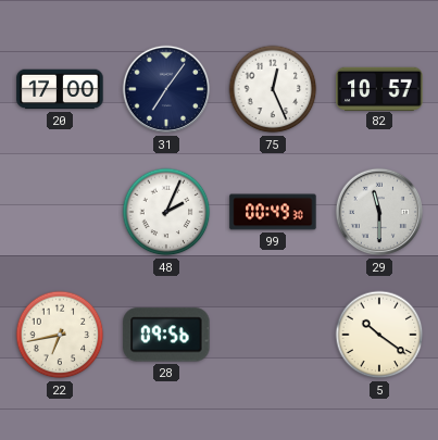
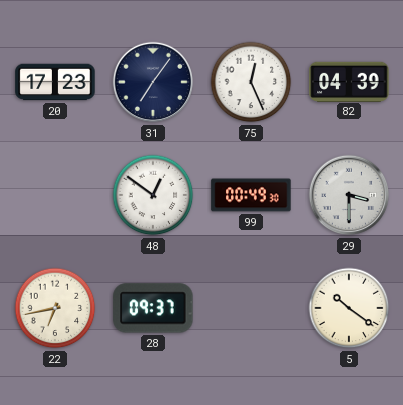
20: 17:00 -> 17:23
82: 10:57 -> 04:39
48: 2:04 -> 12:51
29: 11:30 -> 3:30
28: 09:56 -> 09:37
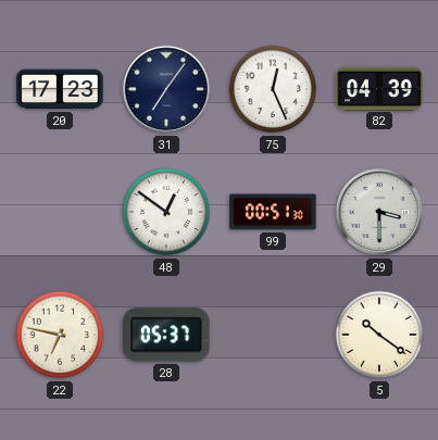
99: 00:49 -> 00:51
22: 6:43 -> 6:47
28: 09:37 -> 05:37
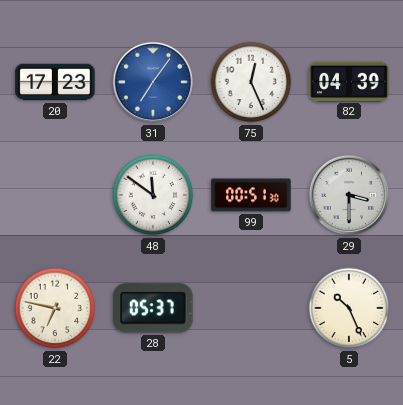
31 dial: navy -> blue
48: 12:51 -> 11:51
5: 10:21 -> 10:26
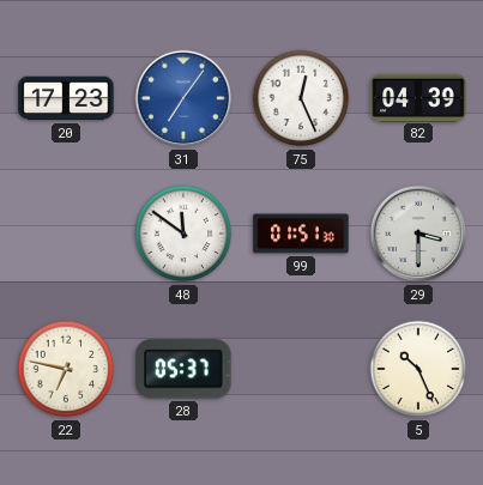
99: 00:51 -> 01:51
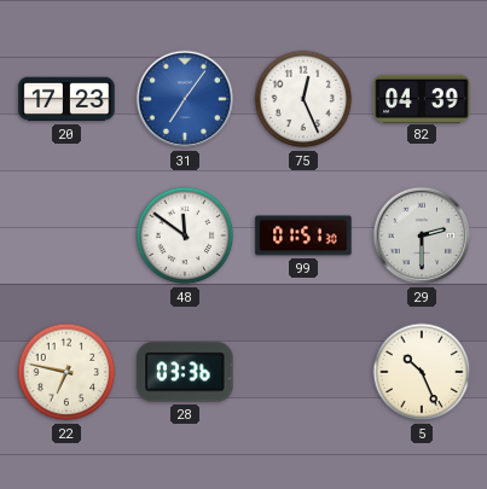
29: 3:30 -> 2:30
28: 05:37 -> 03:36
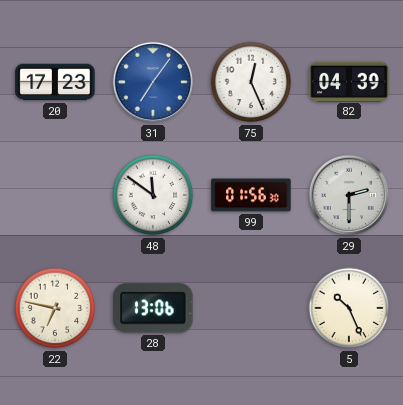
99: 01:51 -> 01:56
28: 03:36 -> 13:06
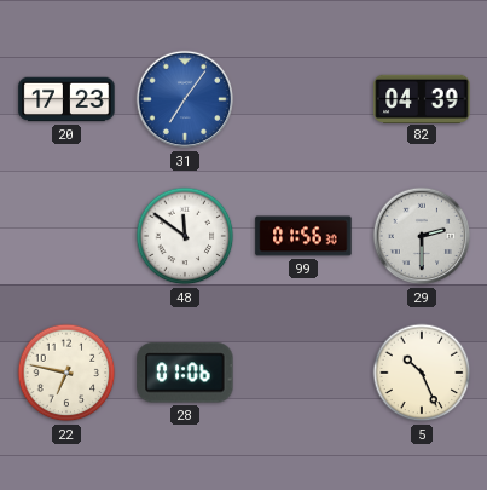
75: 12:26 -> none
28: 13:06 -> 01:06
